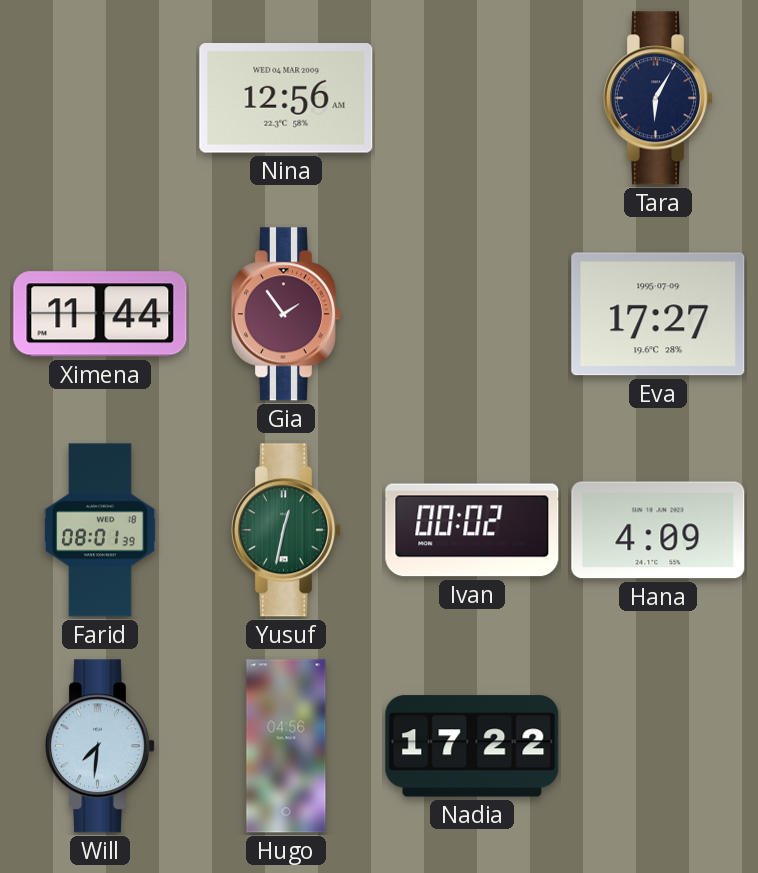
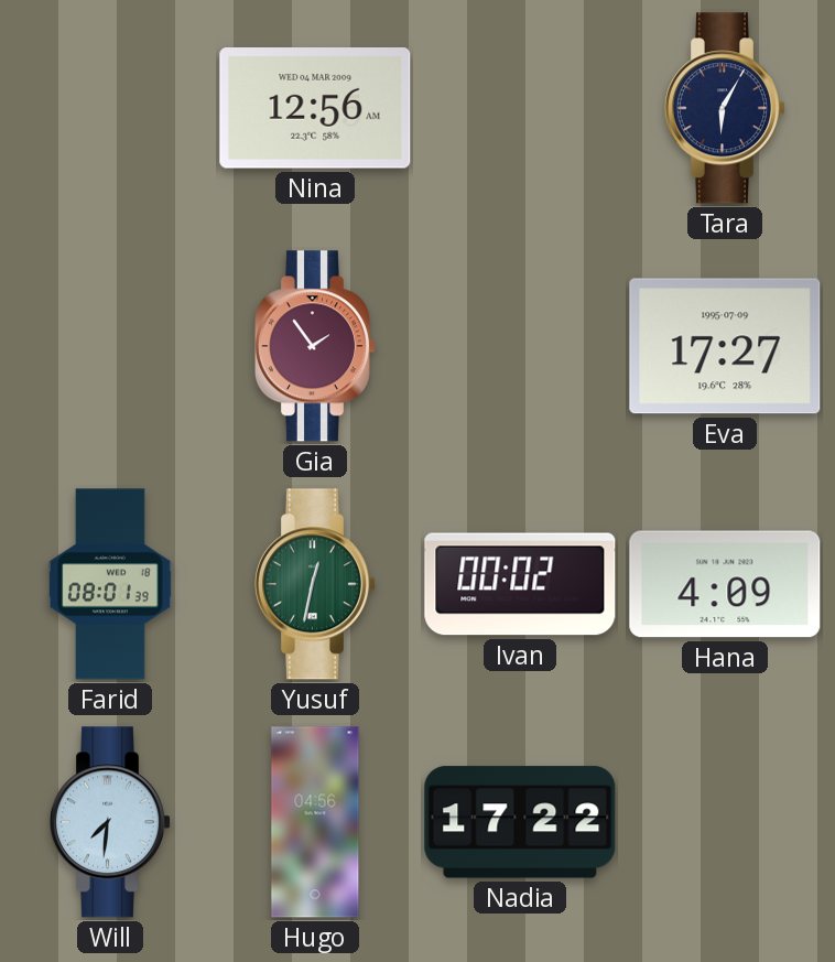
Ximena: 11:44 -> none
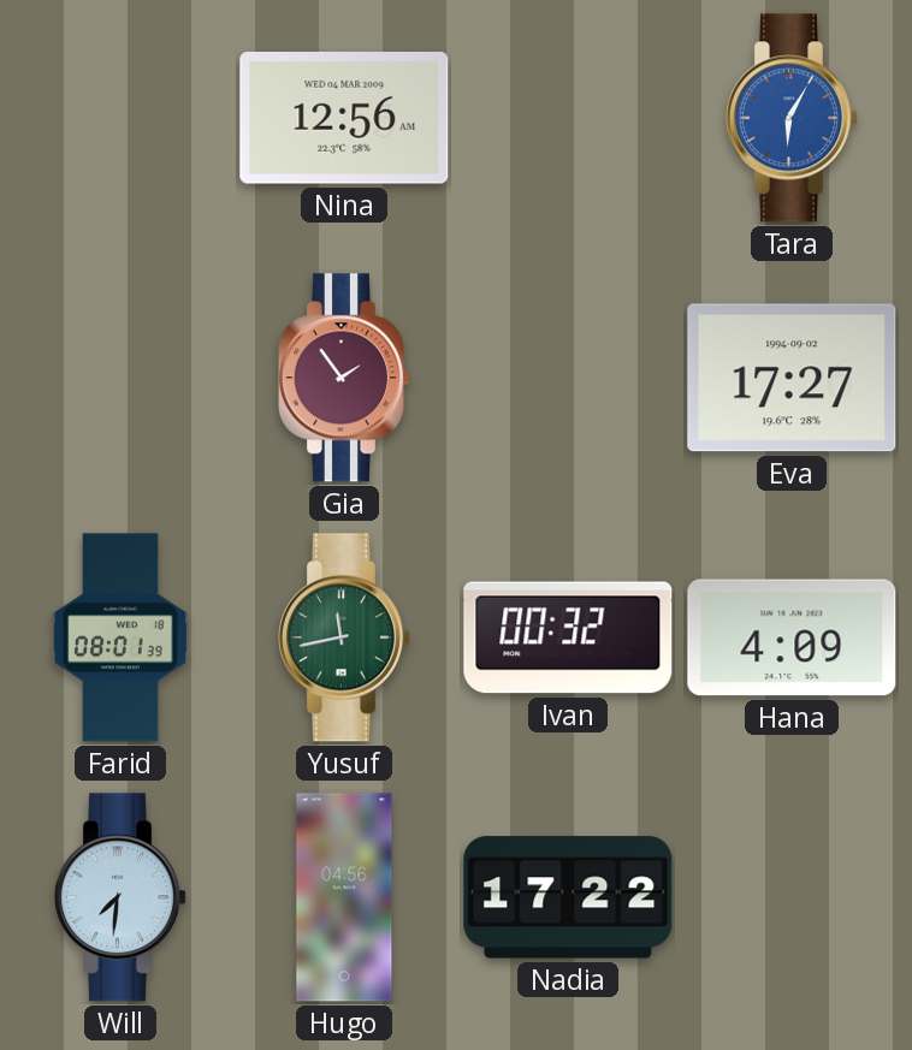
Tara dial: navy -> blue
Eva date: 1995-07-09 -> 1994-09-02
Yusuf: 12:32 -> 11:43
Ivan: 00:02 -> 00:32
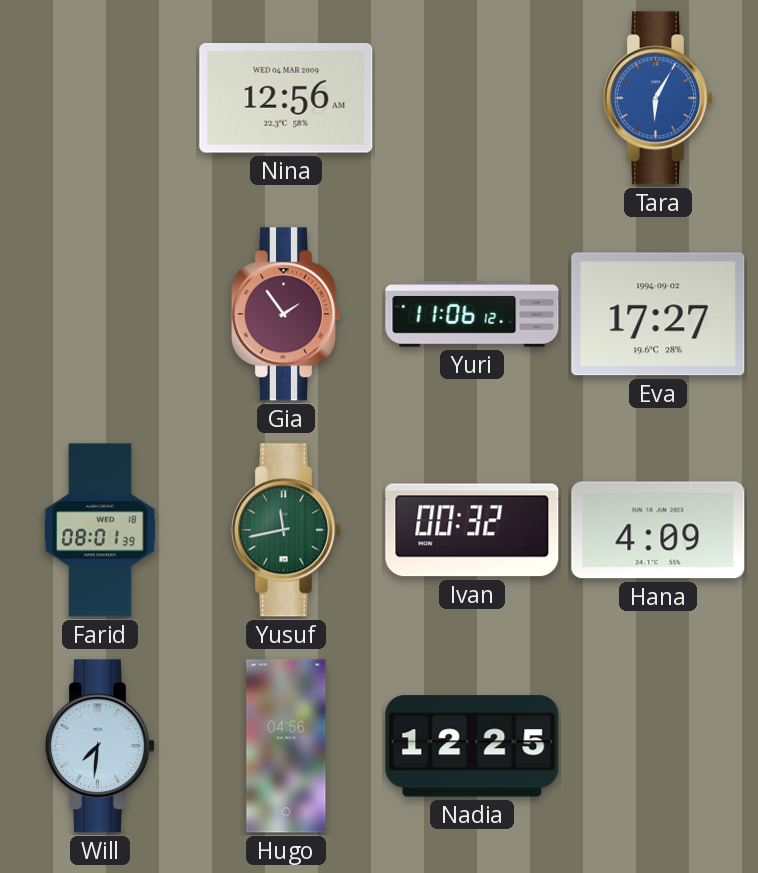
Yuri: none -> 11:06
Nadia: 17:22 -> 12:25
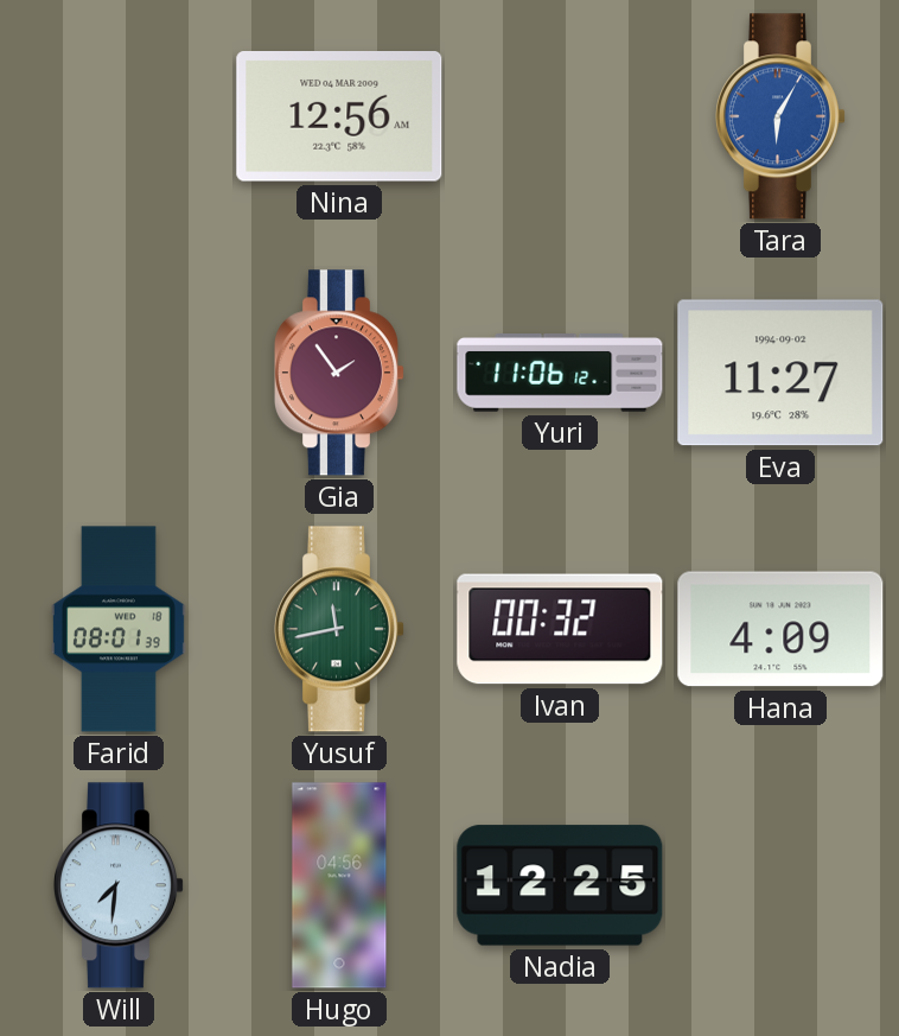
Eva: 17:27 -> 11:27
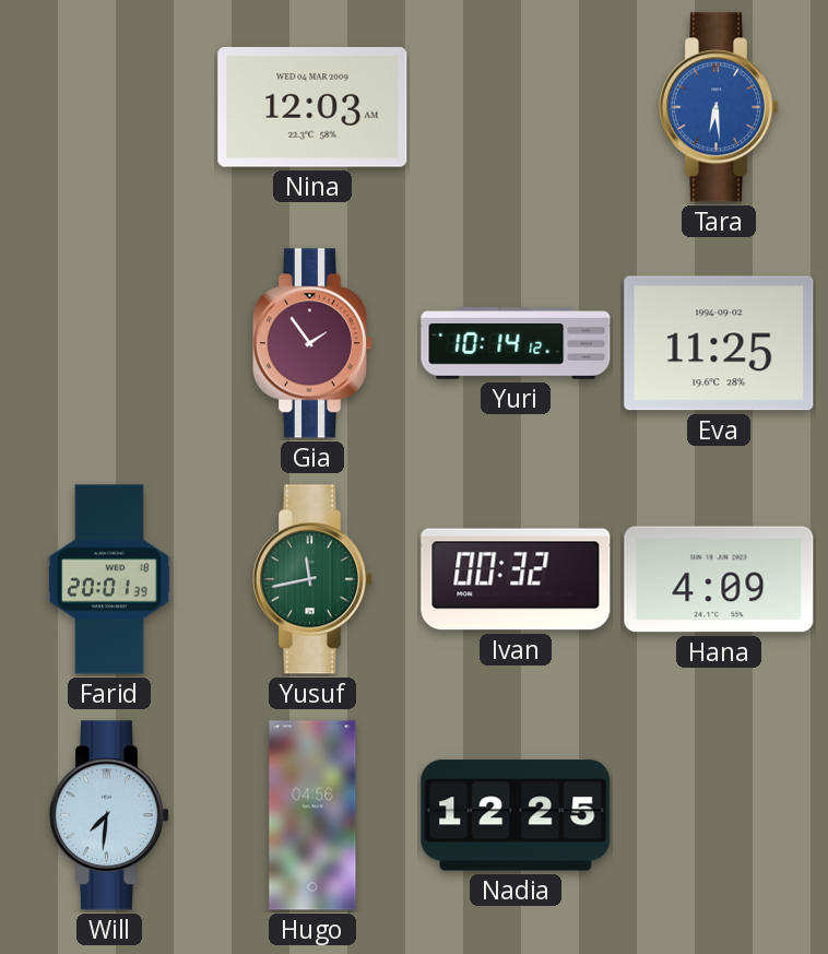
Nina: 12:56 -> 12:03
Tara: 6:05 -> 6:29
Yuri: 11:06 -> 10:14
Eva: 11:27 -> 11:25
Farid: 08:01 -> 20:01
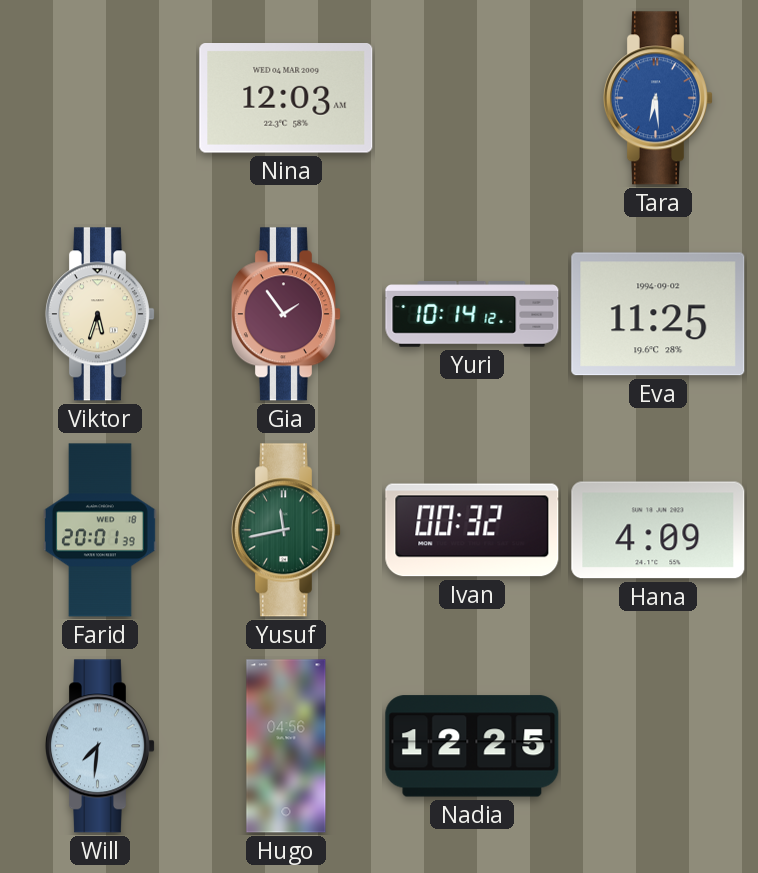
Viktor: none -> 5:33
